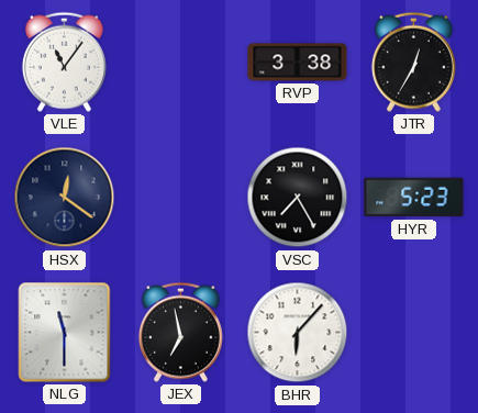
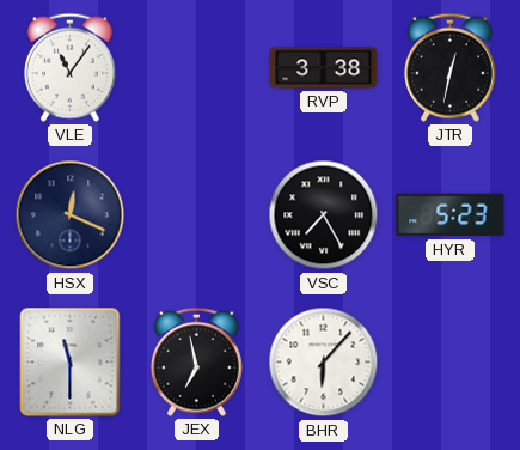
JTR: 12:35 -> 12:32
HSX: 12:21 -> 12:19
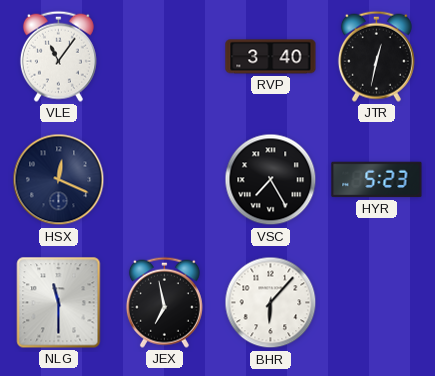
RVP: 3:38 -> 3:40
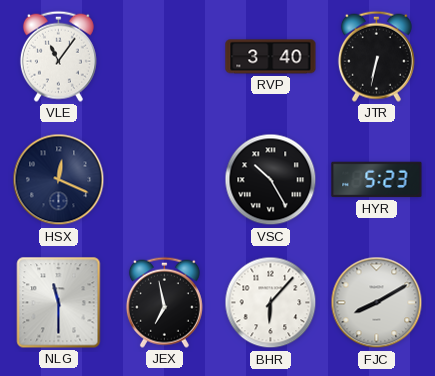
JTR: 12:32 -> 6:32
VSC: 7:25 -> 10:25
FJC: none -> 8:10
